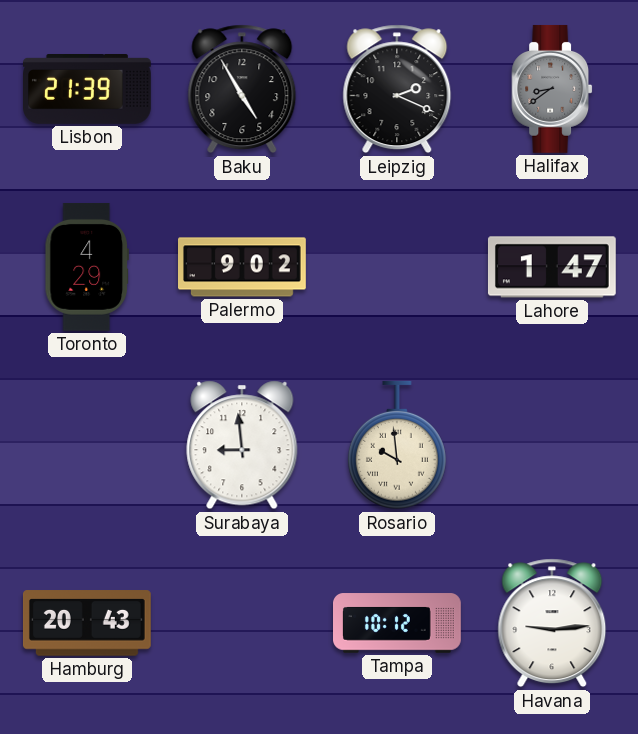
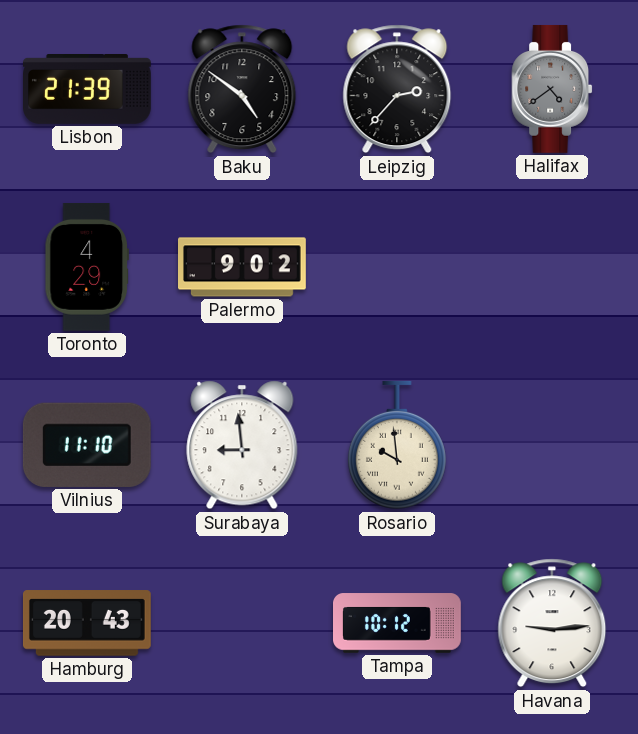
Baku: 4:55 -> 4:51
Leipzig: 2:19 -> 2:37
Halifax: 8:39 -> 4:39
Lahore: 1:47 -> none
Vilnius: none -> 11:10
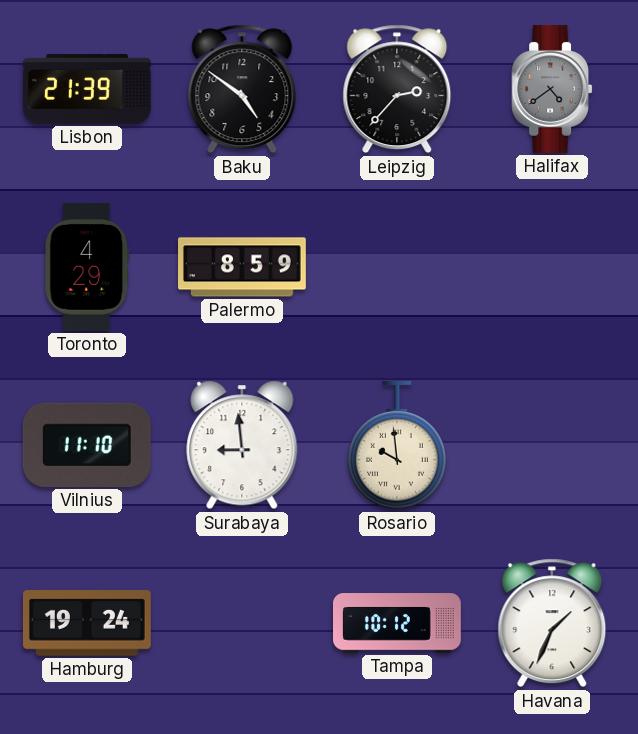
Palermo: 9:02 -> 8:59
Hamburg: 20:43 -> 19:24
Havana: 9:14 -> 1:34
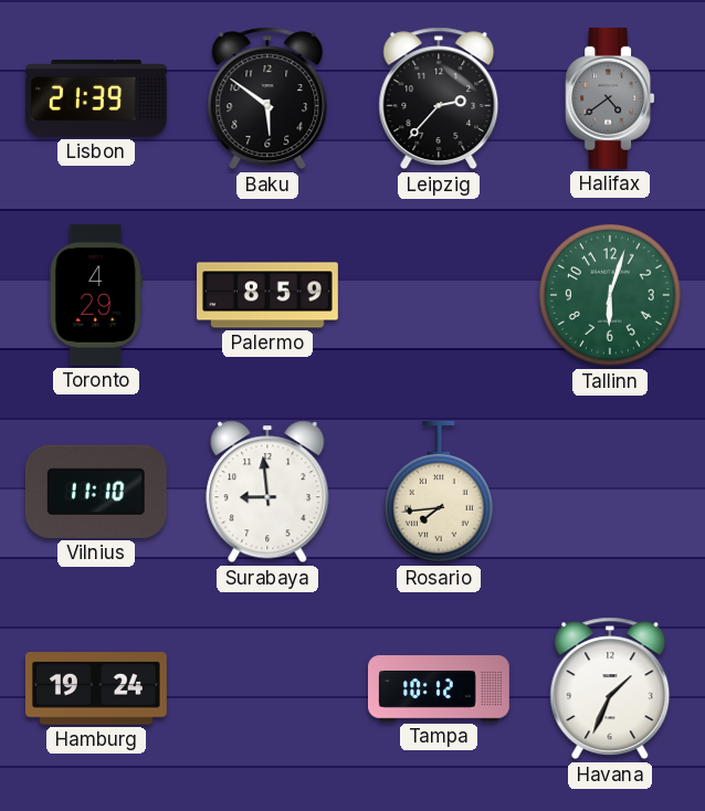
Baku: 4:51 -> 5:51
Tallinn: none -> 6:03
Rosario: 9:59 -> 7:44
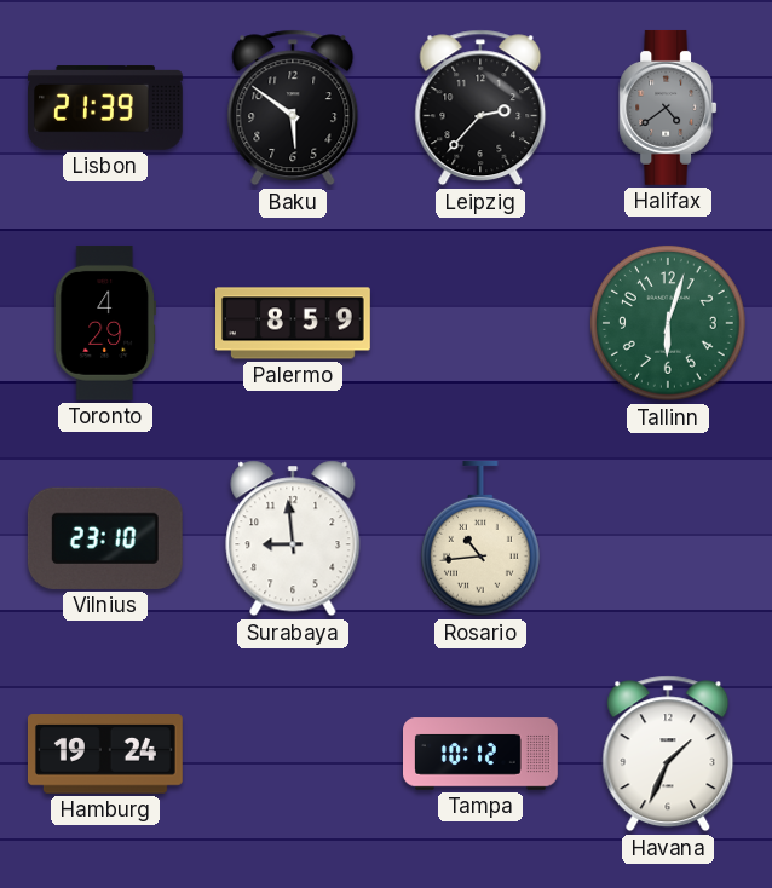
Vilnius: 11:10 -> 23:10
Rosario: 7:44 -> 10:44
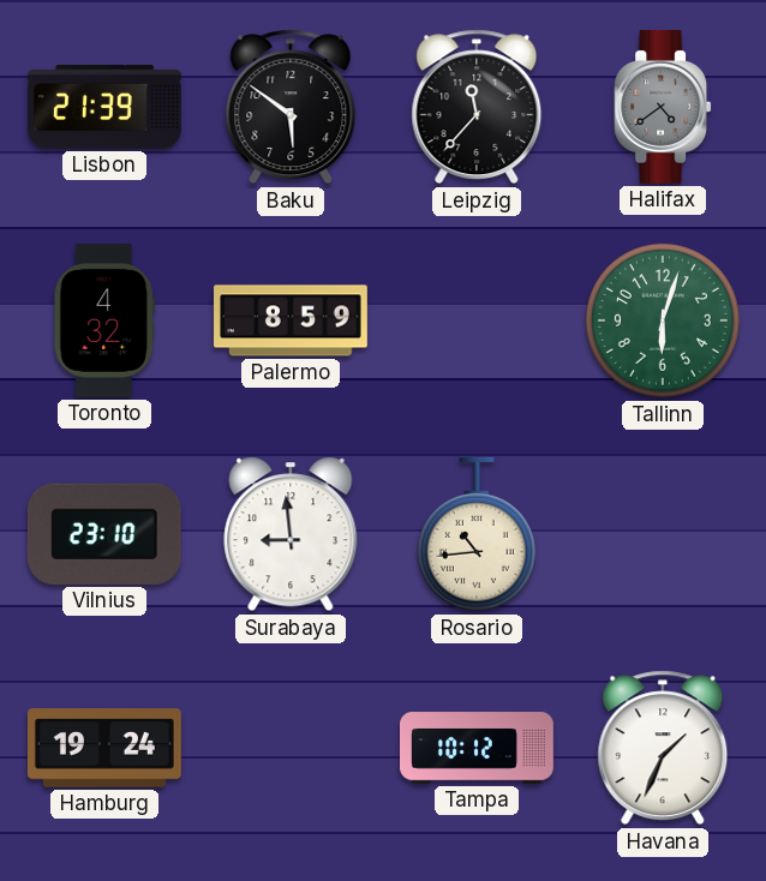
Leipzig: 2:37 -> 11:37
Toronto: 4:29 -> 4:32
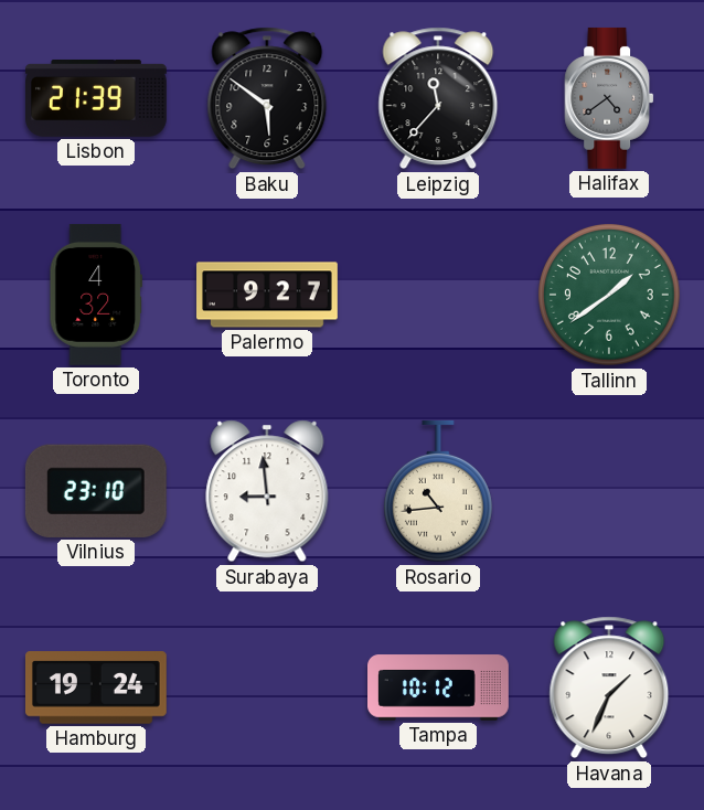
Palermo: 8:59 -> 9:27
Tallinn: 6:03 -> 1:39
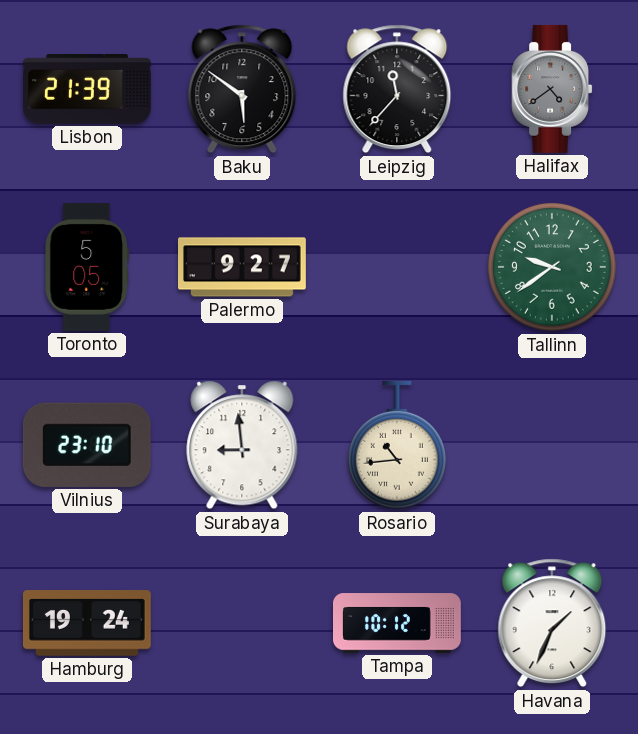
Toronto: 4:32 -> 5:05
Tallinn: 1:39 -> 9:39
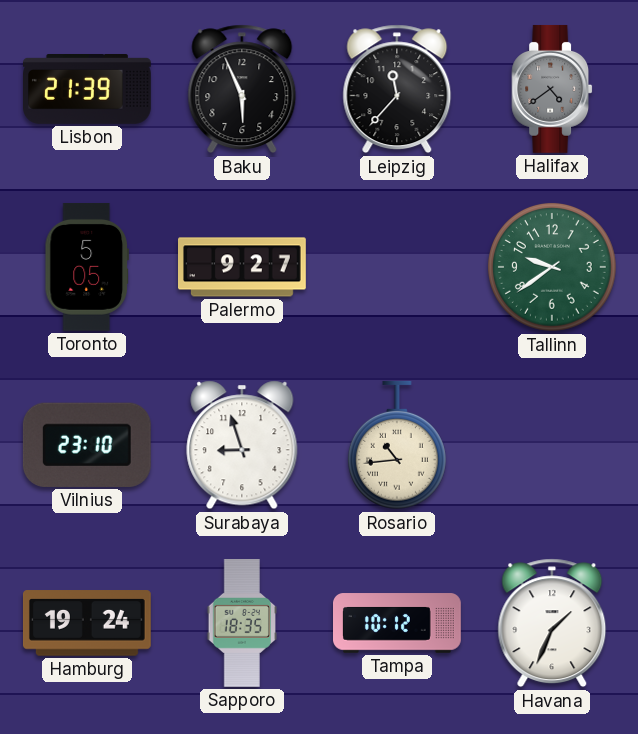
Baku: 5:51 -> 5:56
Surabaya: 8:59 -> 8:57
Sapporo: none -> 18:35
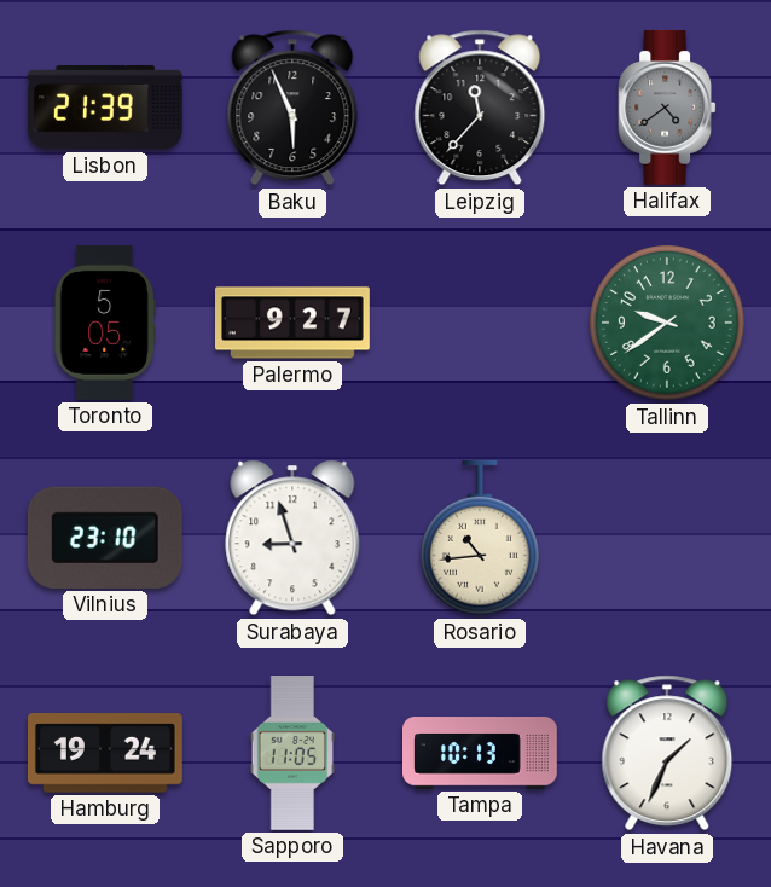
Sapporo: 18:35 -> 11:05
Tampa: 10:12 -> 10:13
